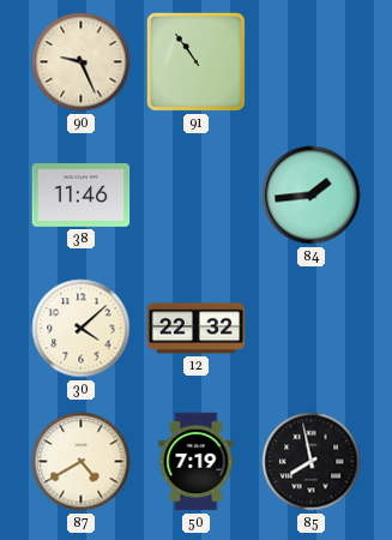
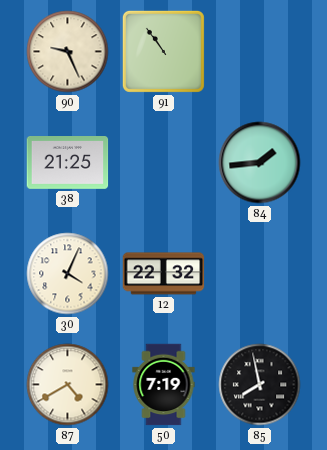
38: 11:46 -> 21:25
30: 4:08 -> 4:04
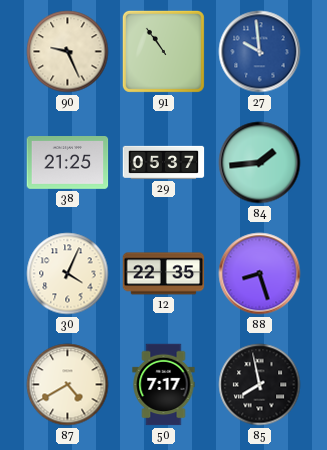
27: none -> 9:59
29: none -> 05:37
12: 22:32 -> 22:35
88: none -> 8:27
50: 7:19 -> 7:17
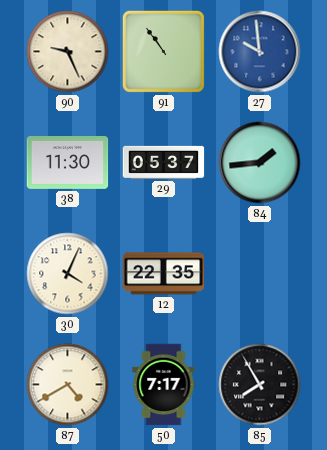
38: 21:25 -> 11:30
88: 8:27 -> none
85: 7:58 -> 7:55
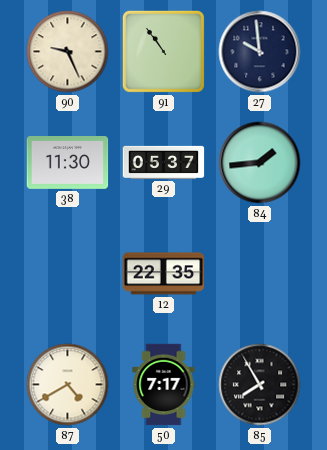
27 dial: blue -> navy
30: 4:04 -> none
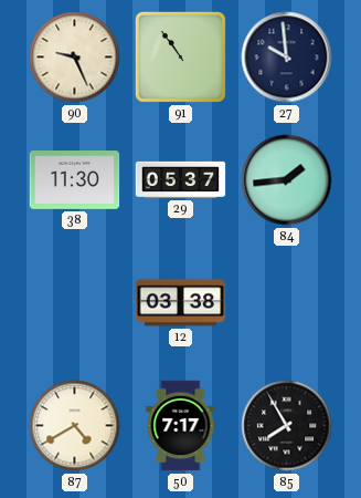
12: 22:35 -> 03:38
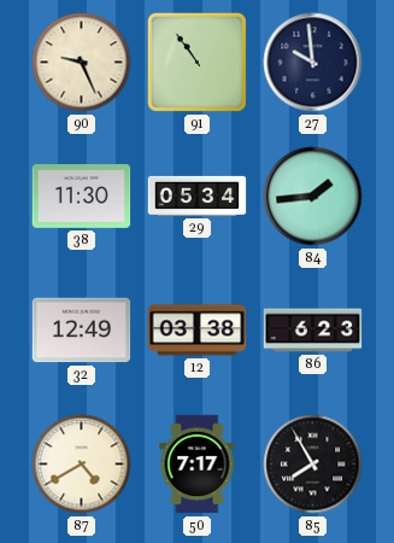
29: 05:37 -> 05:34
32: none -> 12:49
86: none -> 6:23
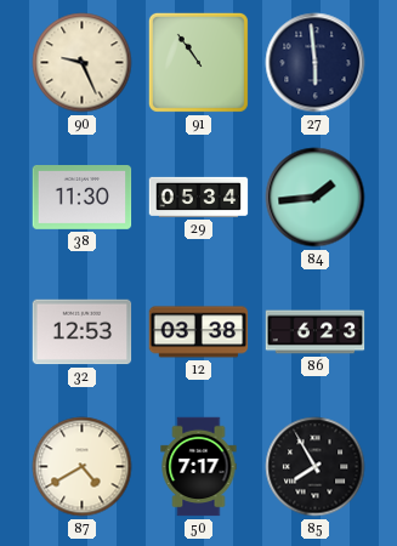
27: 9:59 -> 5:59
32: 12:49 -> 12:53
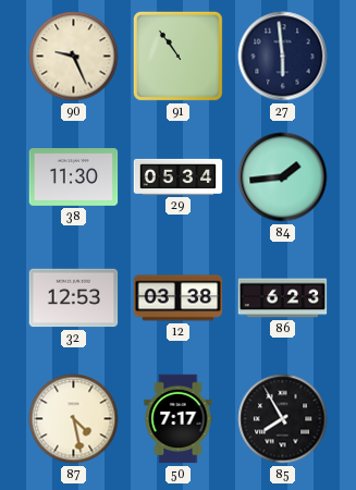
87: 4:40 -> 4:28
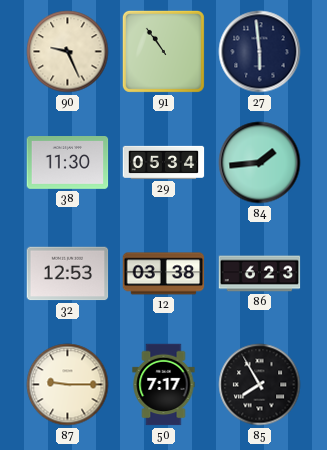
87: 4:28 -> 9:15
